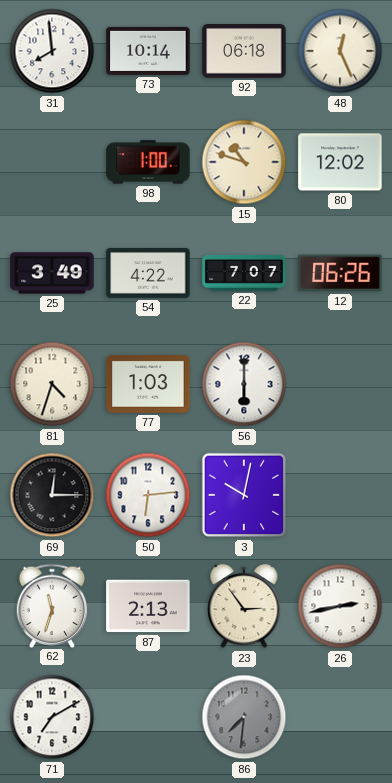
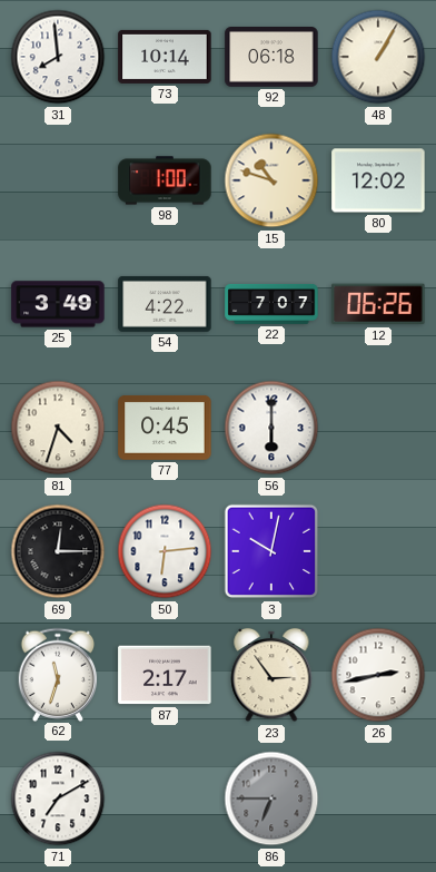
48: 12:26 -> 1:05
77: 1:03 -> 0:45
87: 2:13 -> 2:17
86: 7:31 -> 6:45
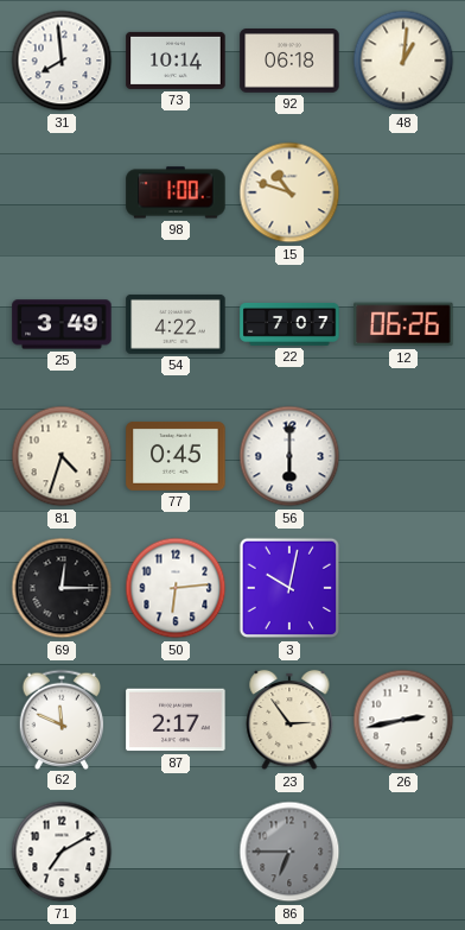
48: 1:05 -> 1:01
80: 12:02 -> none
62: 11:33 -> 11:49
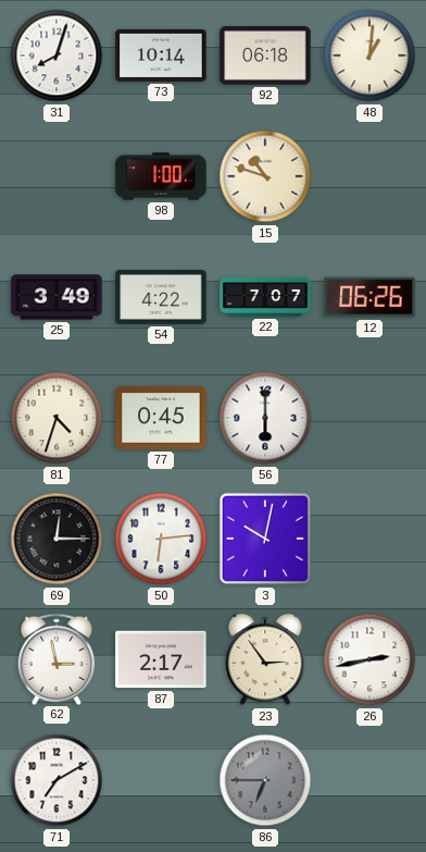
31: 7:59 -> 8:03
62: 11:49 -> 2:58
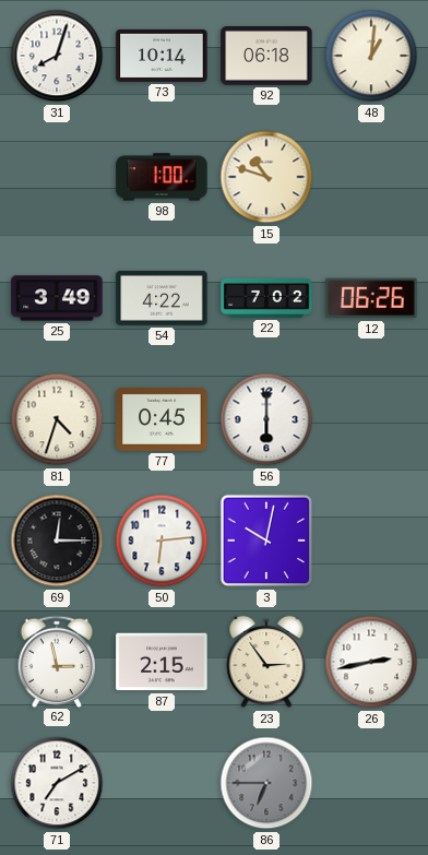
22: 7:07 -> 7:02
87: 2:17 -> 2:15
